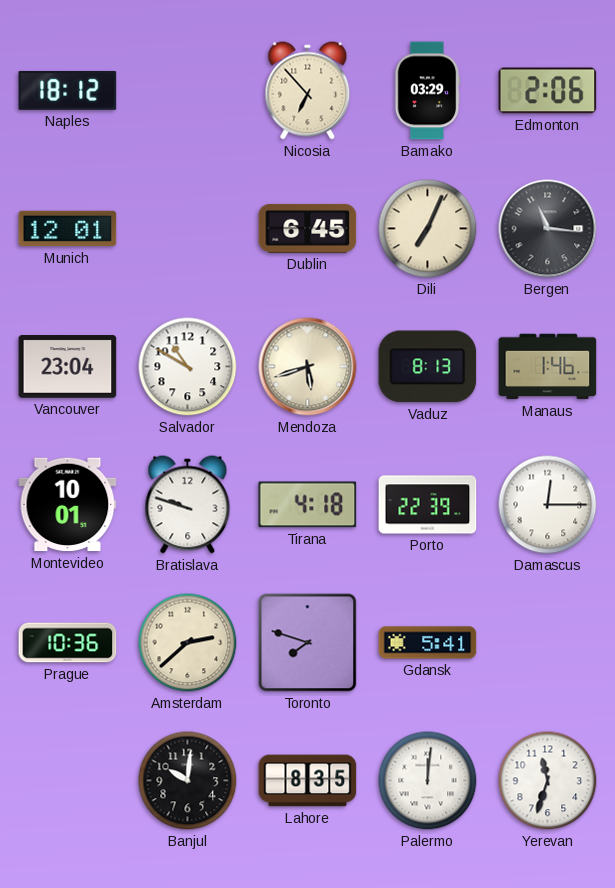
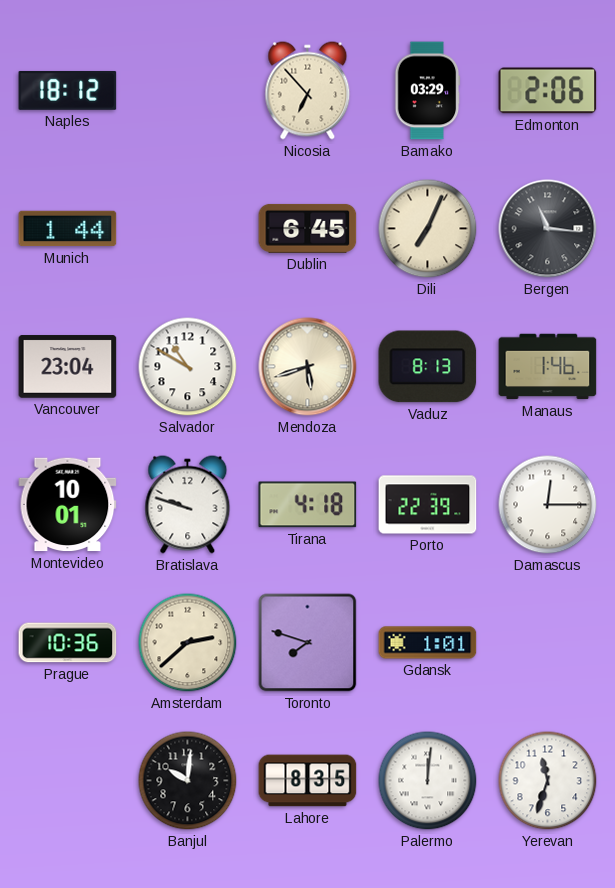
Munich: 12:01 -> 1:44
Gdansk: 5:41 -> 1:01
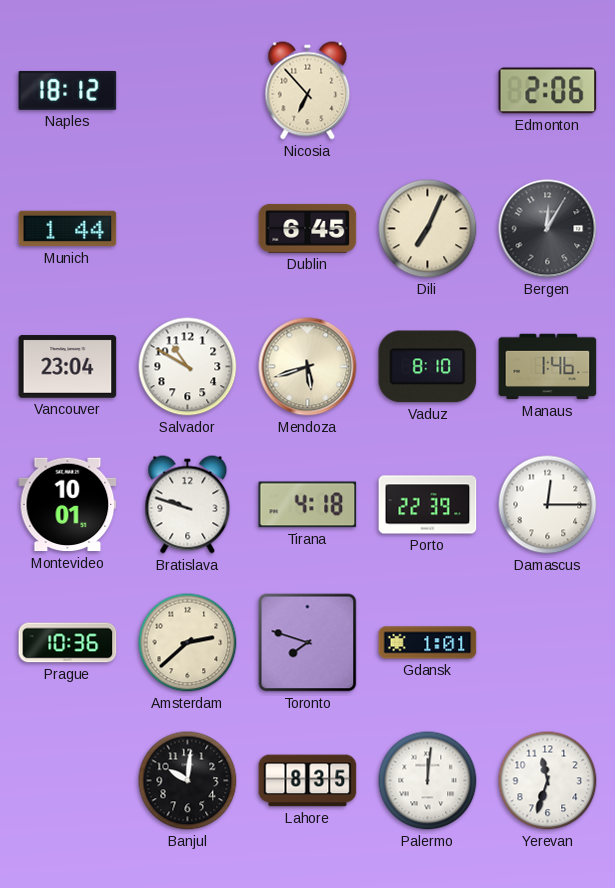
Bamako: 03:29 -> none
Bergen: 11:16 -> 12:05
Vaduz: 8:13 -> 8:10
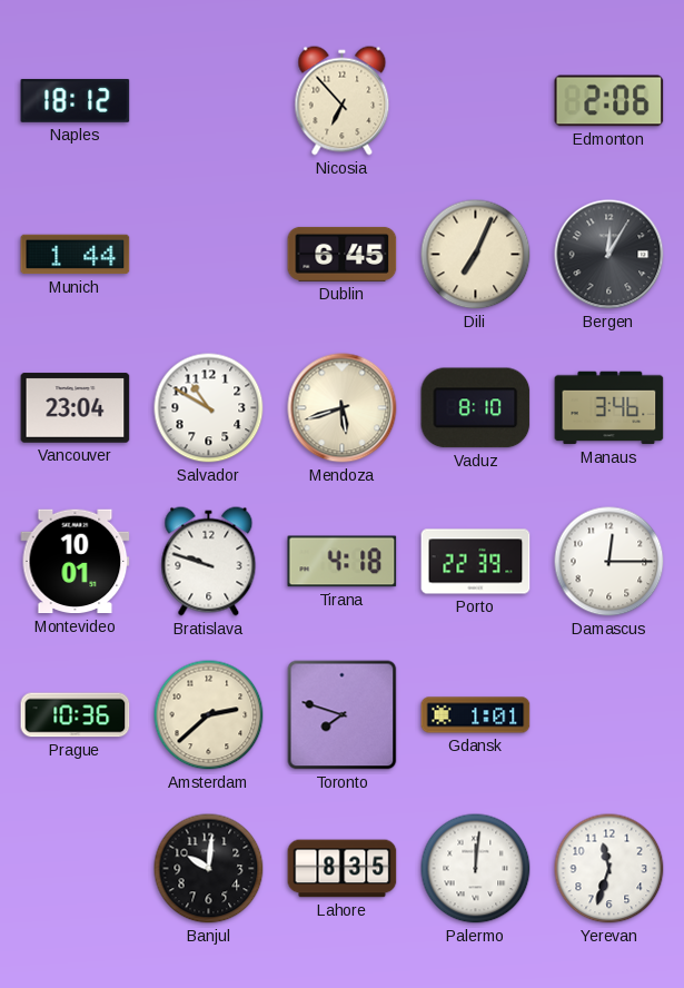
Manaus: 1:46 -> 3:46
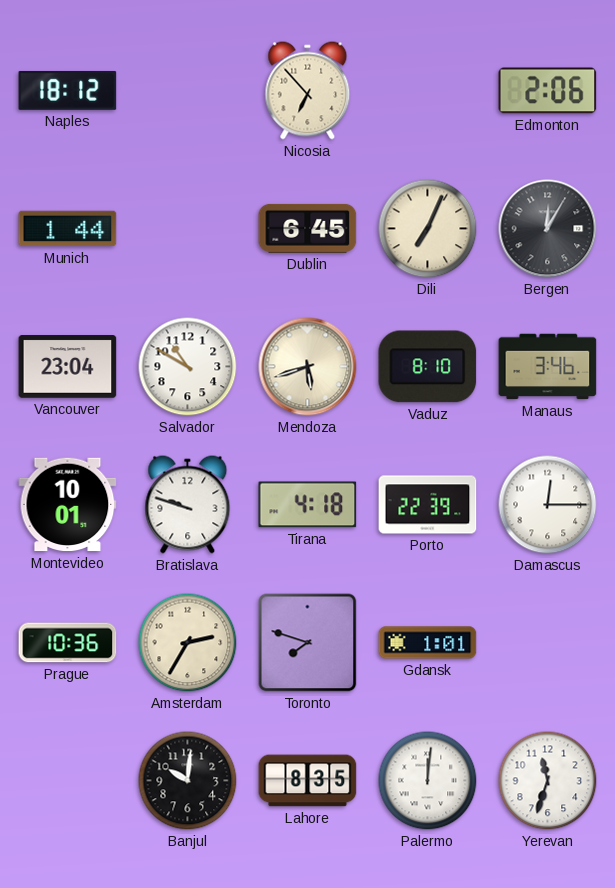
Amsterdam: 2:38 -> 2:35
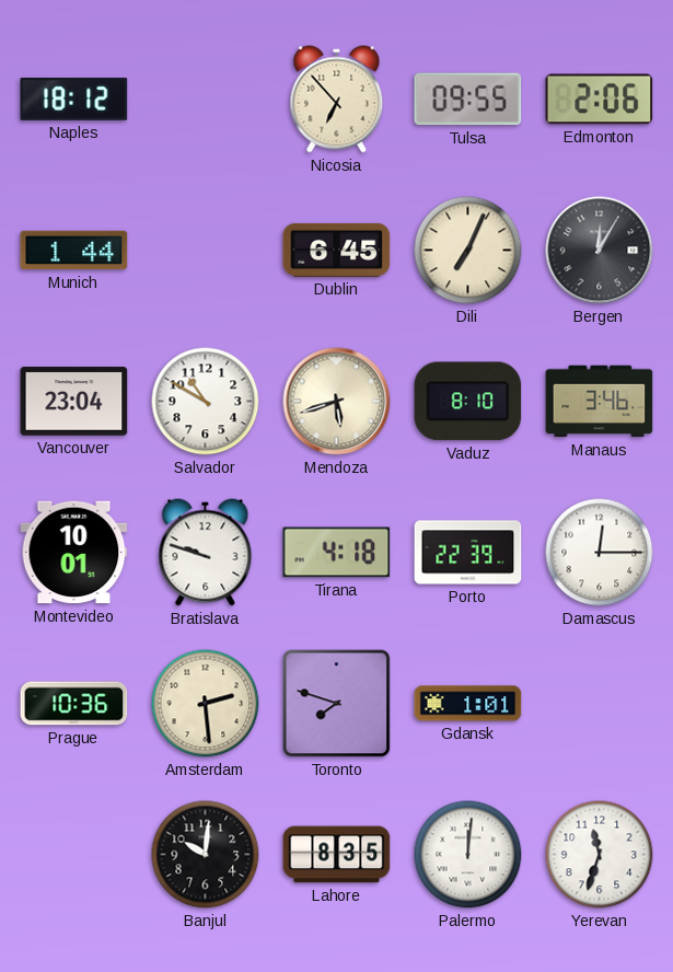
Tulsa: none -> 09:55
Amsterdam: 2:35 -> 2:29
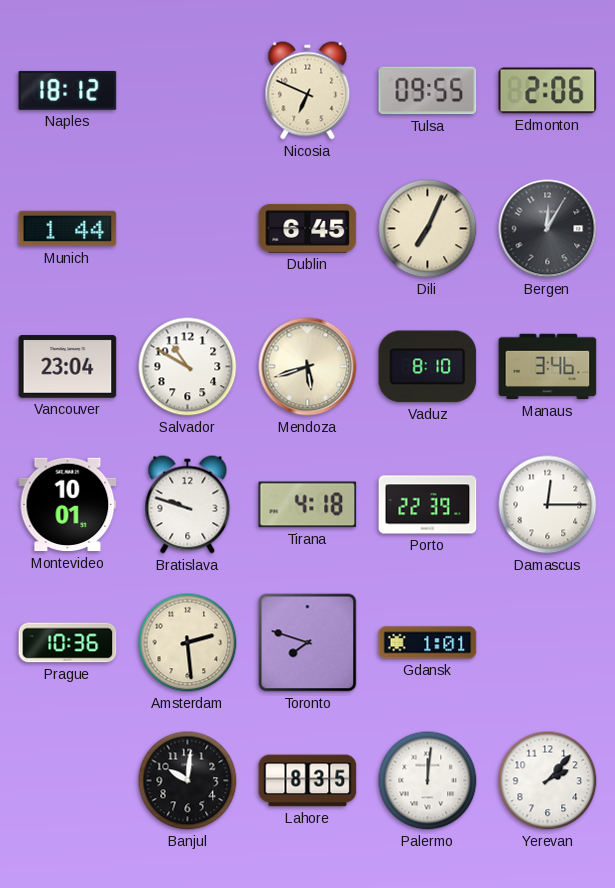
Nicosia: 6:53 -> 6:49
Yerevan: 11:33 -> 2:07
